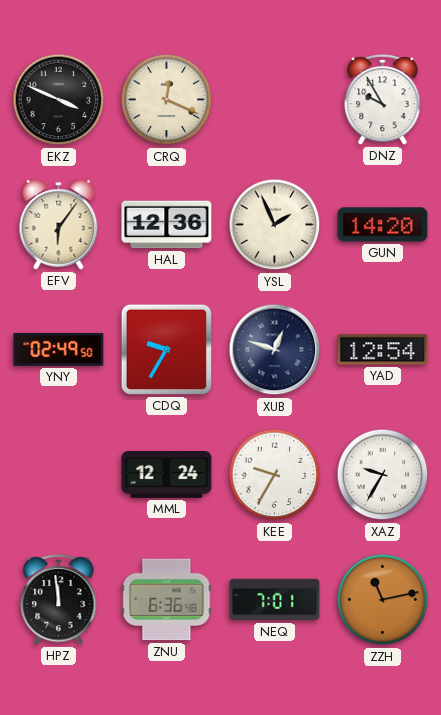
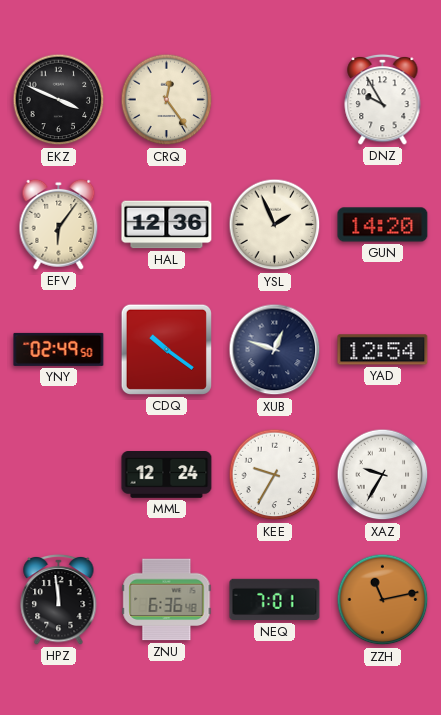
CRQ: 12:19 -> 12:24
CDQ: 9:35 -> 10:21
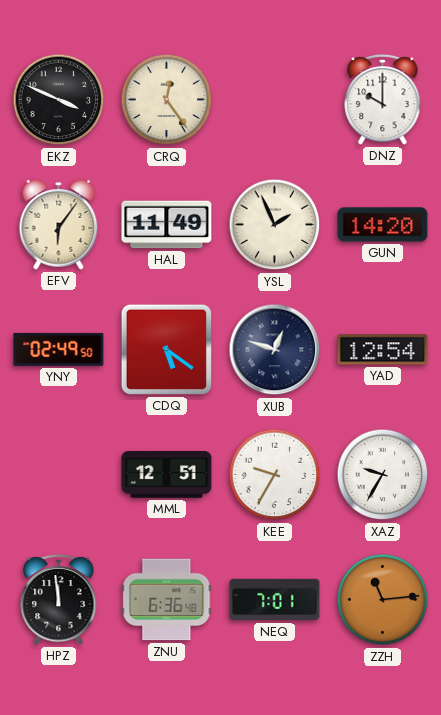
DNZ: 9:55 -> 10:00
HAL: 12:36 -> 11:49
CDQ: 10:21 -> 5:21
MML: 12:24 -> 12:51
ZZH: 11:13 -> 11:14
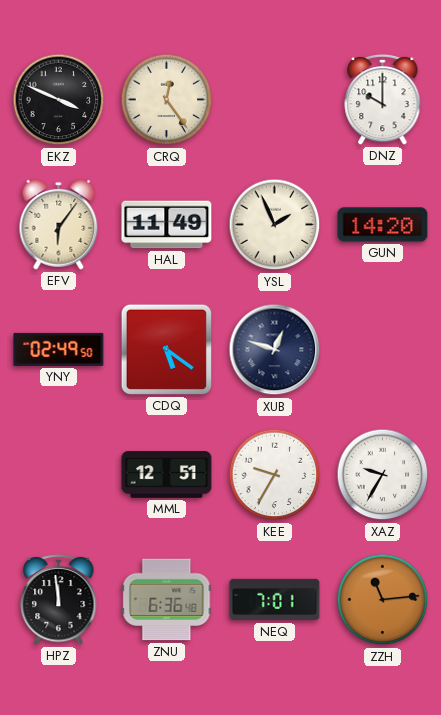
YAD: 12:54 -> none
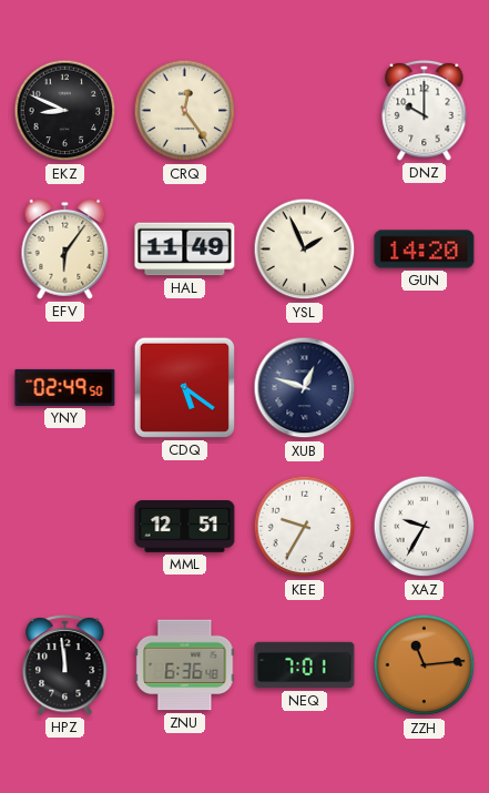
EKZ: 3:49 -> 8:49
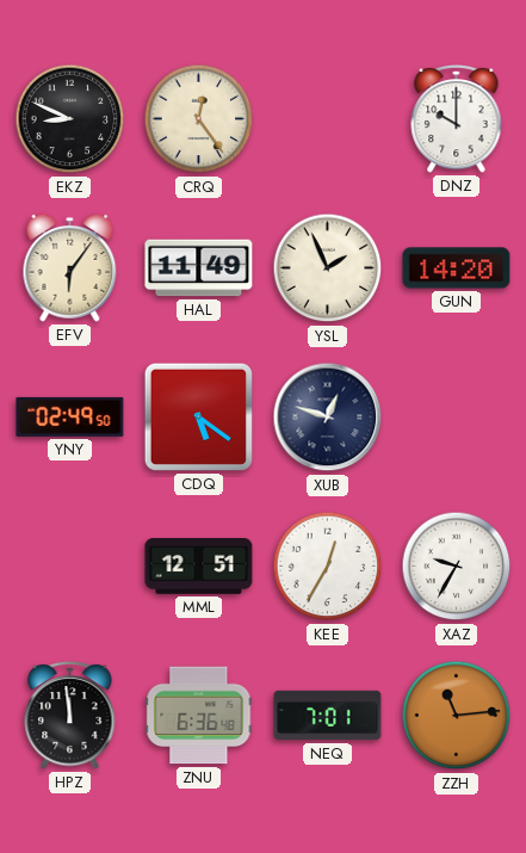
KEE: 9:35 -> 12:35
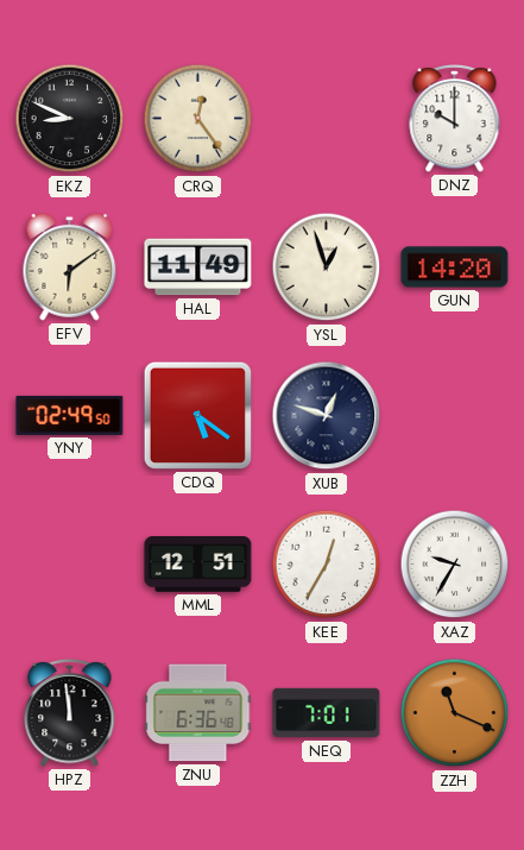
EFV: 6:06 -> 6:09
YSL: 1:56 -> 12:57
ZZH: 11:14 -> 11:19
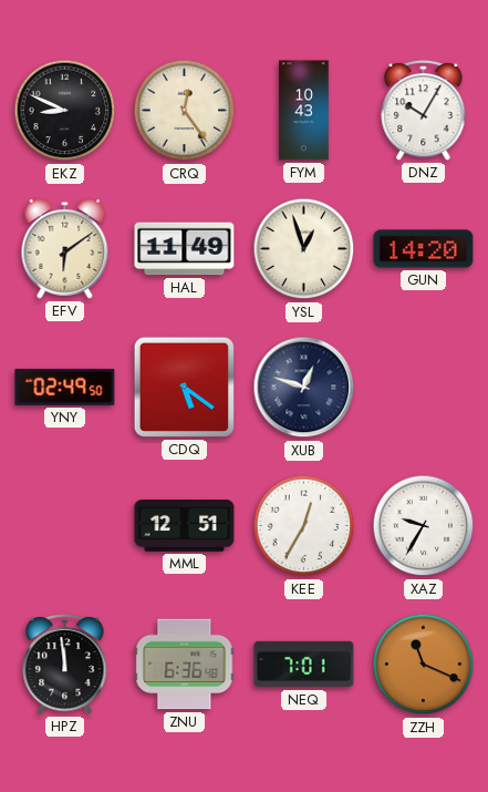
FYM: none -> 10:43
DNZ: 10:00 -> 10:05
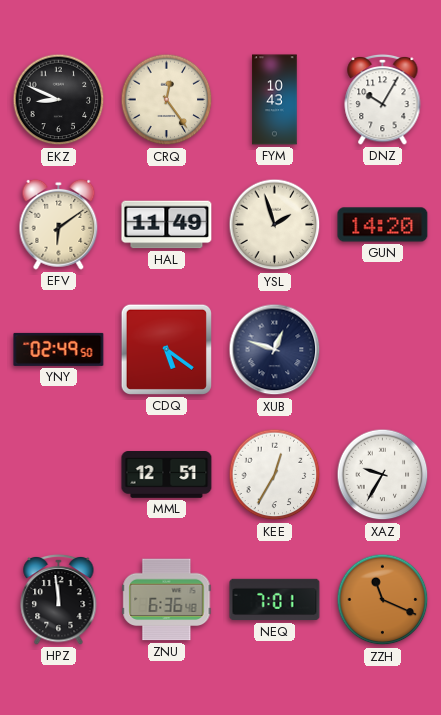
YSL: 12:57 -> 1:57
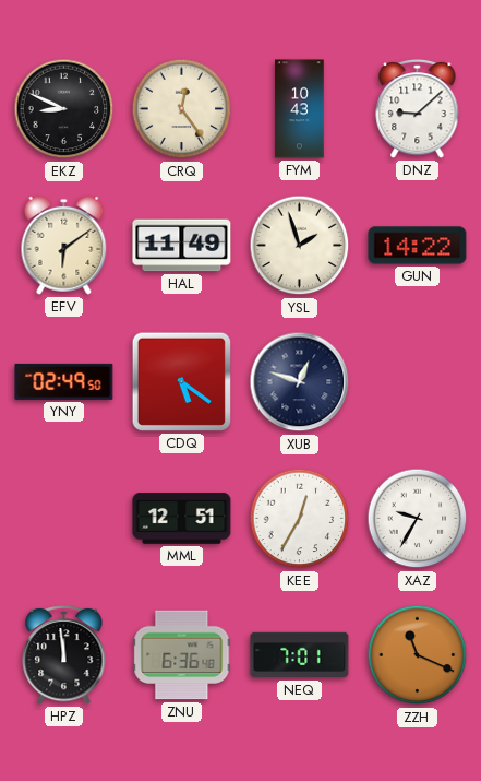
DNZ: 10:05 -> 9:08
GUN: 14:20 -> 14:22
